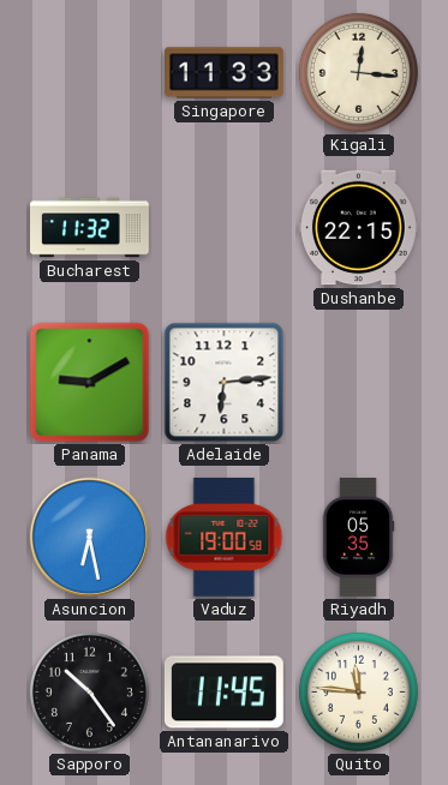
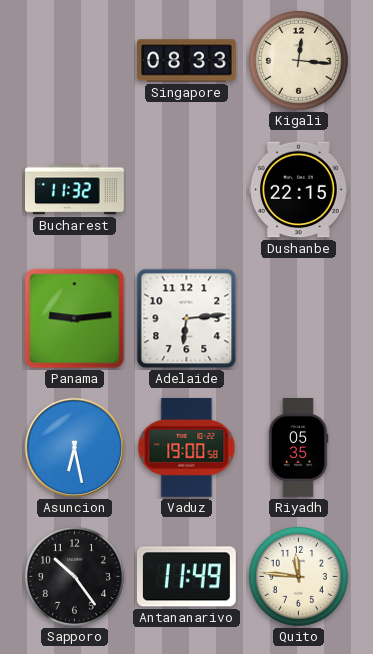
Singapore: 11:33 -> 08:33
Panama: 9:10 -> 9:14
Antananarivo: 11:45 -> 11:49
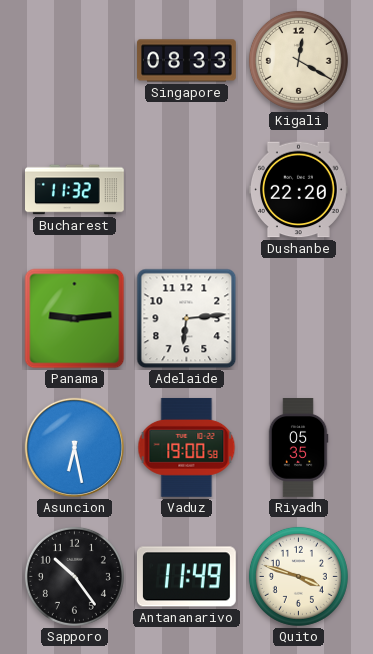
Kigali: 12:16 -> 12:20
Dushanbe: 22:15 -> 22:20
Quito: 11:46 -> 3:48
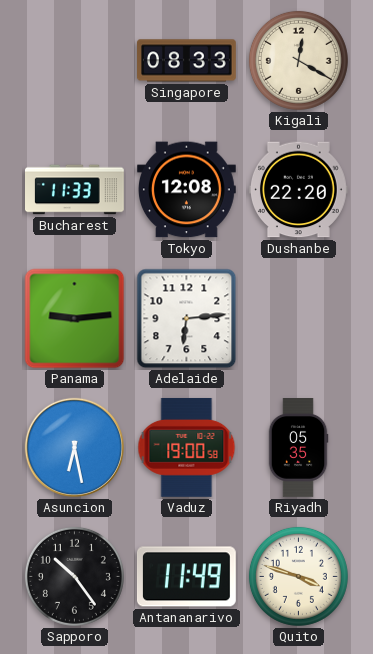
Bucharest: 11:32 -> 11:33
Tokyo: none -> 12:08
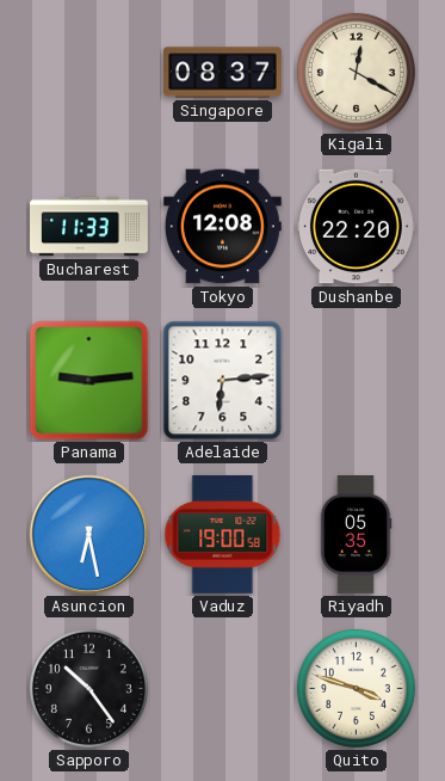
Singapore: 08:33 -> 08:37
Antananarivo: 11:49 -> none
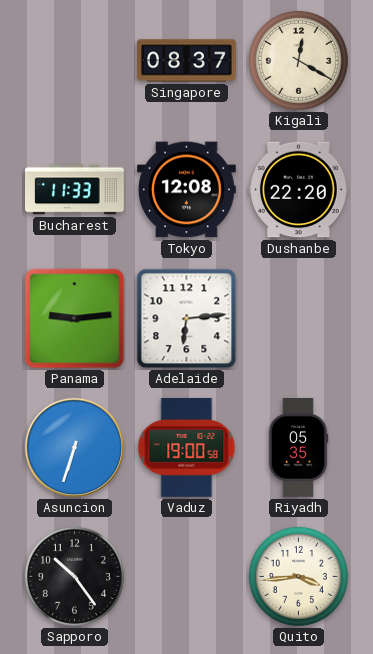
Asuncion: 6:28 -> 6:33
Quito: 3:48 -> 3:44
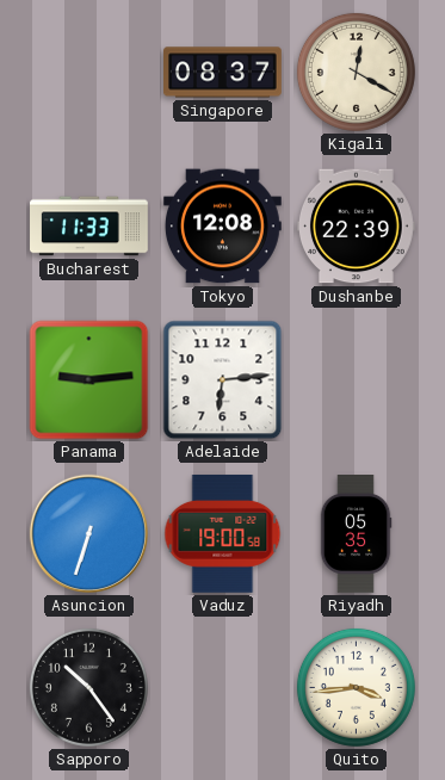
Dushanbe: 22:20 -> 22:39
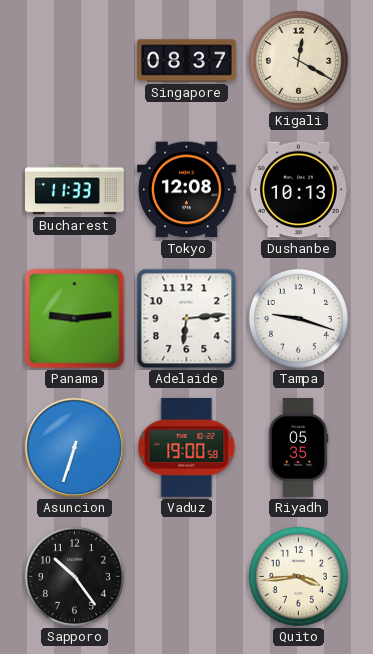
Dushanbe: 22:39 -> 10:13
Tampa: none -> 9:18
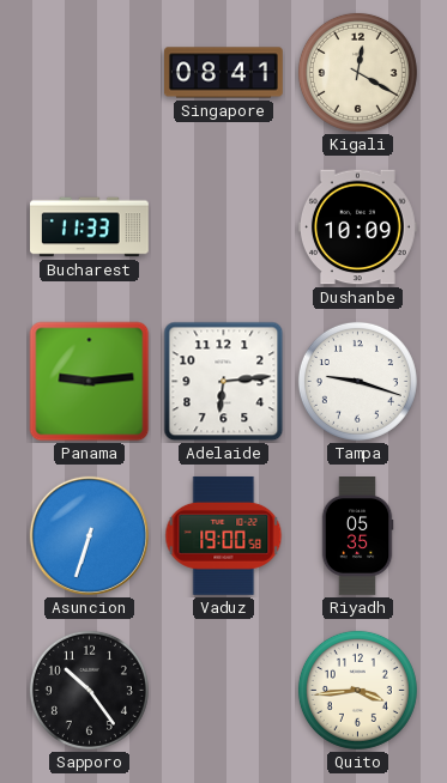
Singapore: 08:37 -> 08:41
Tokyo: 12:08 -> none
Dushanbe: 10:13 -> 10:09
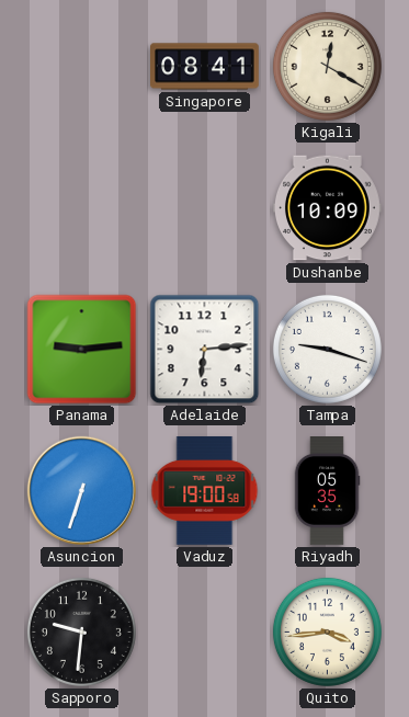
Bucharest: 11:33 -> none
Sapporo: 10:24 -> 9:31
